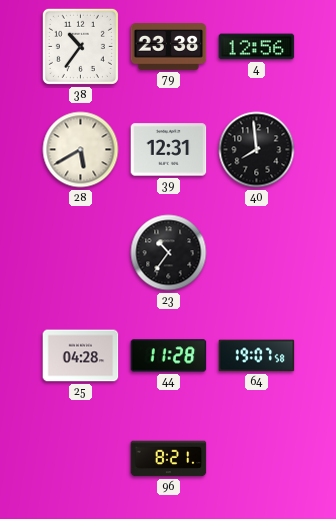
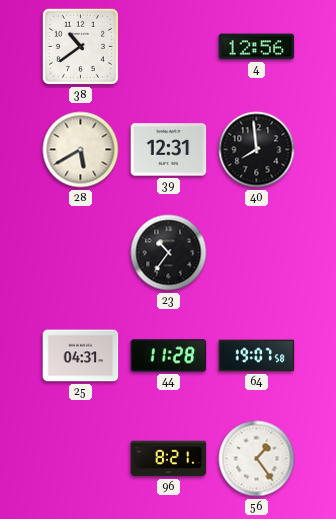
38: 10:36 -> 10:39
79: 23:38 -> none
25: 04:28 -> 04:31
56: none -> 1:24
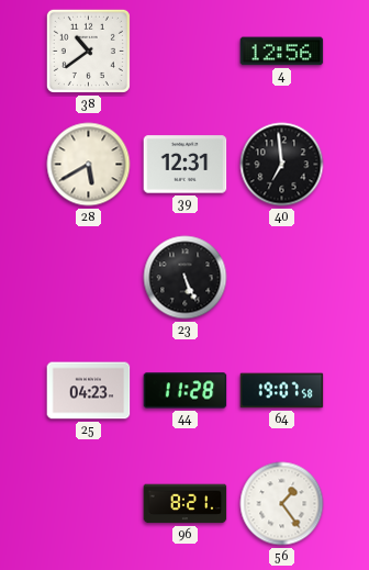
40: 7:59 -> 6:59
23: 10:36 -> 5:26
25: 04:31 -> 04:23
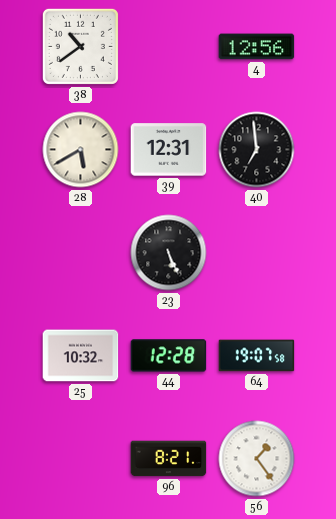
25: 04:23 -> 10:32
44: 11:28 -> 12:28
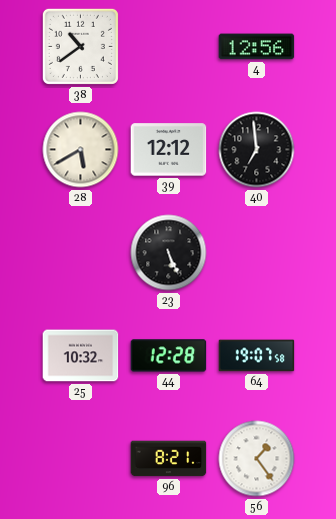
39: 12:31 -> 12:12
